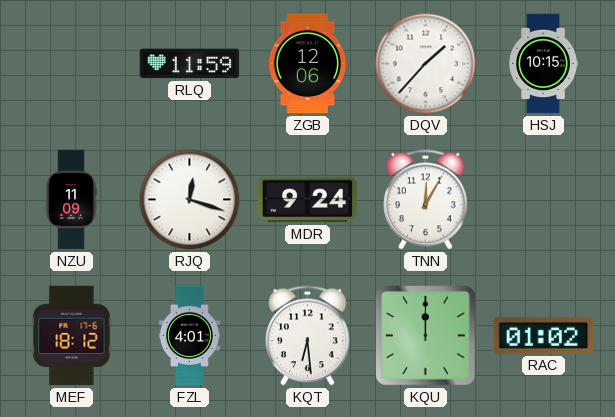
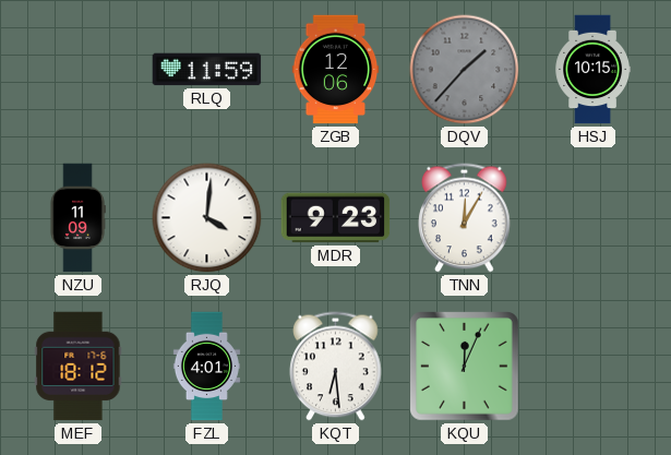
DQV dial: white -> grey
RJQ: 12:18 -> 4:01
MDR: 9:24 -> 9:23
KQU: 12:00 -> 12:04
RAC: 01:02 -> none
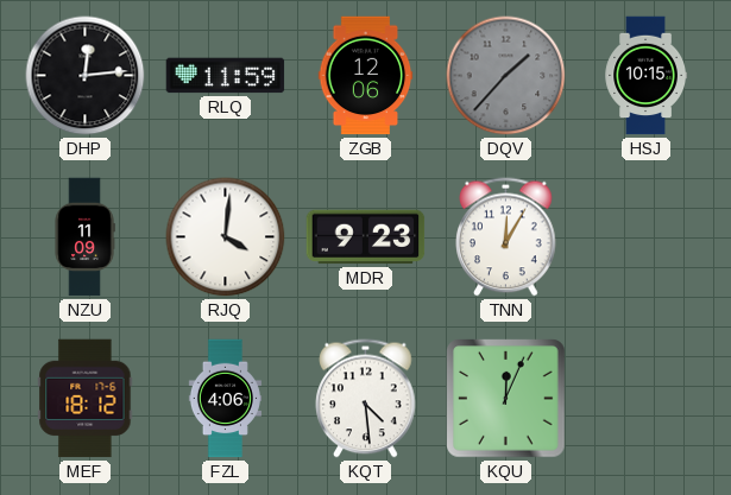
DHP: none -> 12:14
FZL: 4:01 -> 4:06
KQT: 6:29 -> 4:29
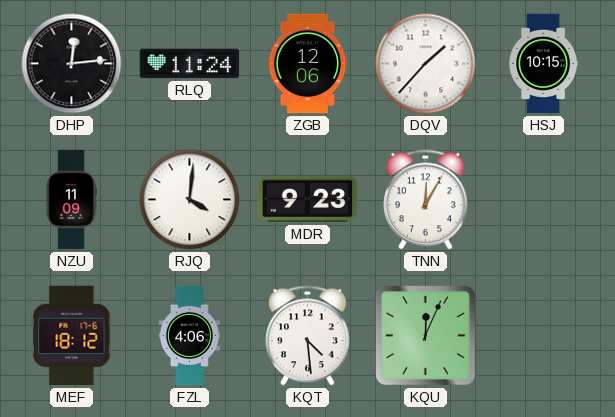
RLQ: 11:59 -> 11:24
DQV dial: grey -> white
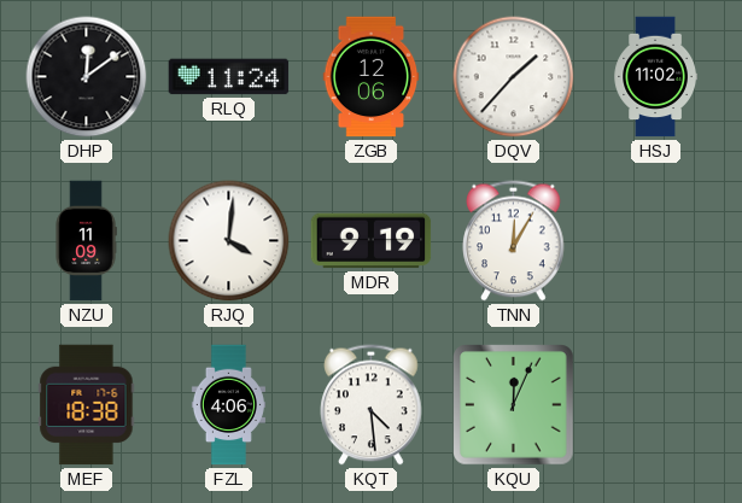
DHP: 12:14 -> 12:09
HSJ: 10:15 -> 11:02
MDR: 9:23 -> 9:19
MEF: 18:12 -> 18:38
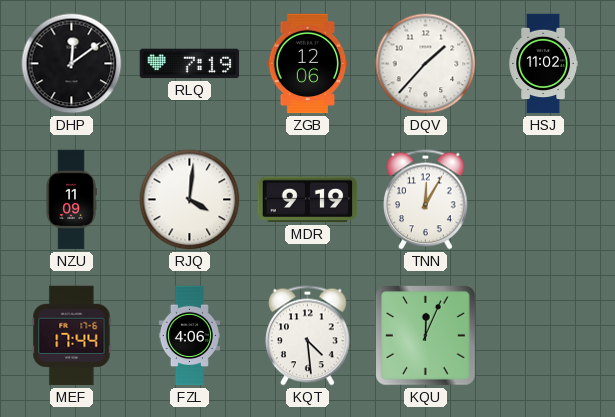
RLQ: 11:24 -> 7:19
MEF: 18:38 -> 17:44
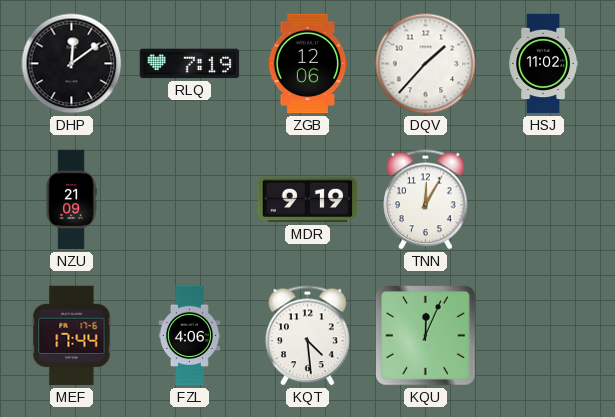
NZU: 11:09 -> 21:09
RJQ: 4:01 -> none
